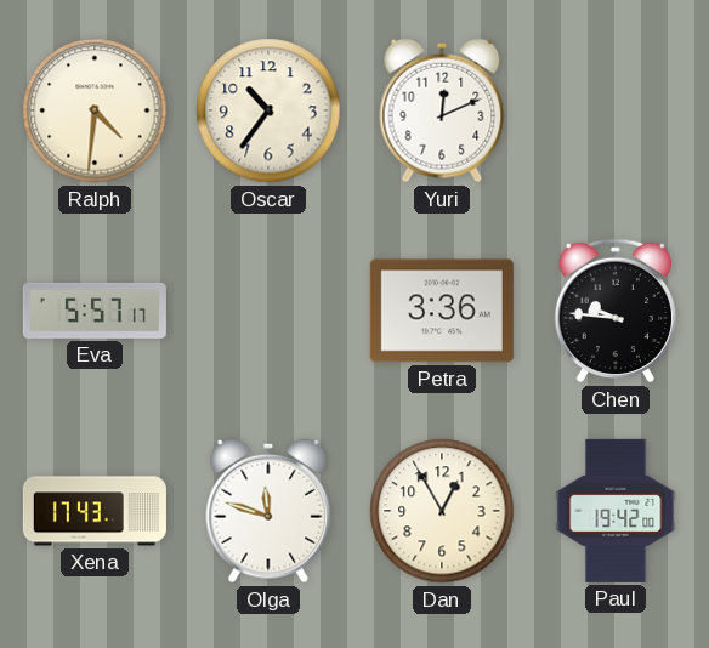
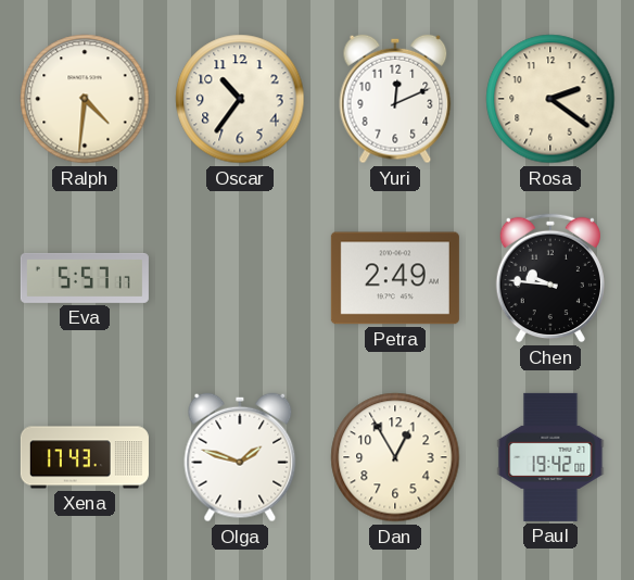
Rosa: none -> 2:21
Petra: 3:36 -> 2:49
Olga: 11:48 -> 1:48
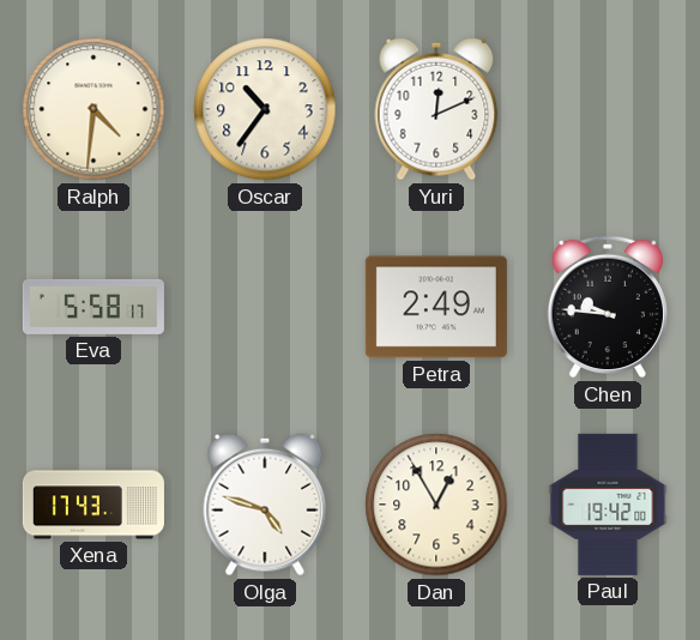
Rosa: 2:21 -> none
Eva: 5:57 -> 5:58
Olga: 1:48 -> 4:48
